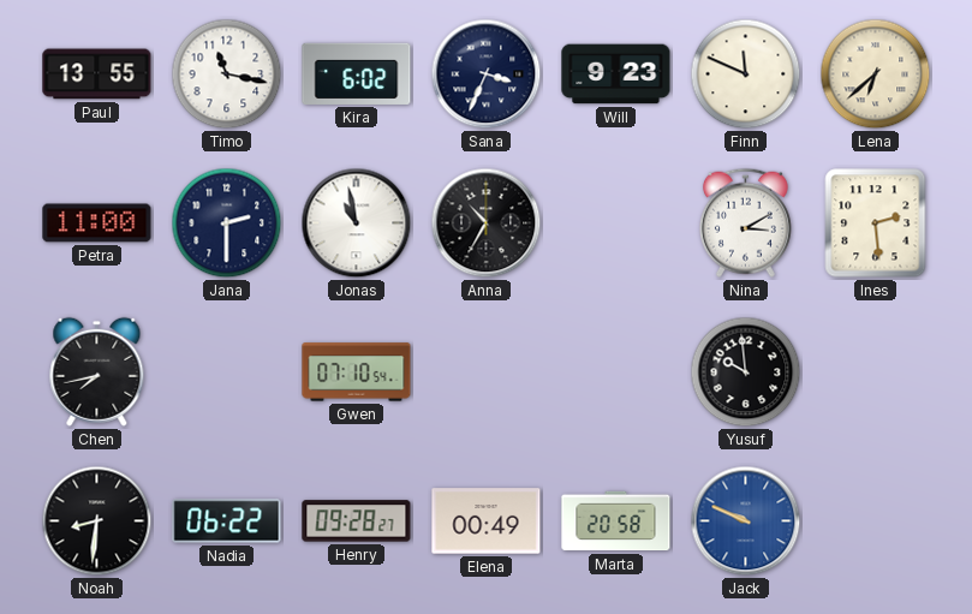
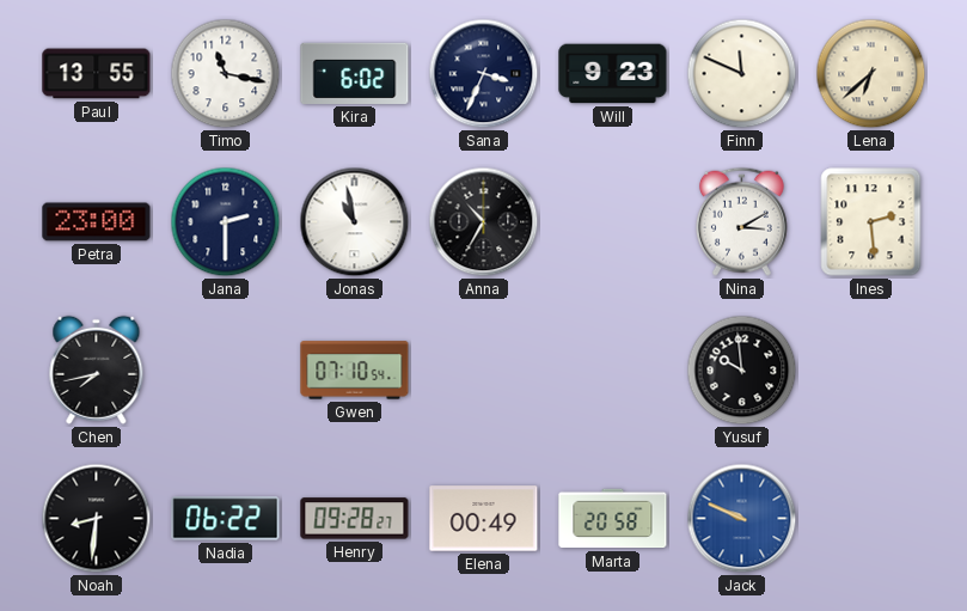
Petra: 11:00 -> 23:00
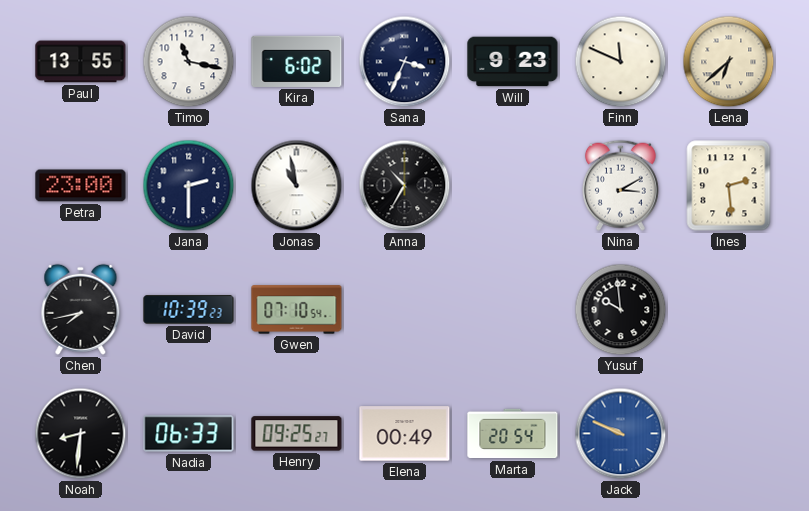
David: none -> 10:39
Nadia: 06:22 -> 06:33
Henry: 09:28 -> 09:25
Marta: 20:58 -> 20:54
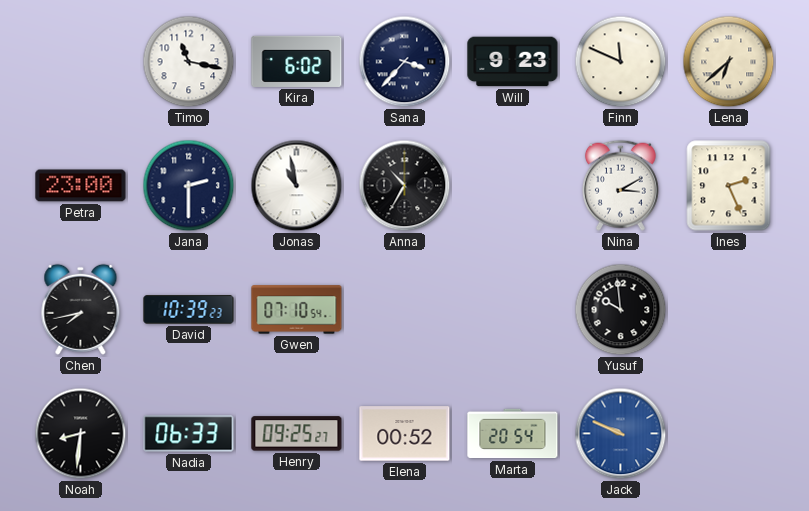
Paul: 13:55 -> none
Sana: 3:34 -> 3:37
Ines: 2:29 -> 2:26
Elena: 00:49 -> 00:52
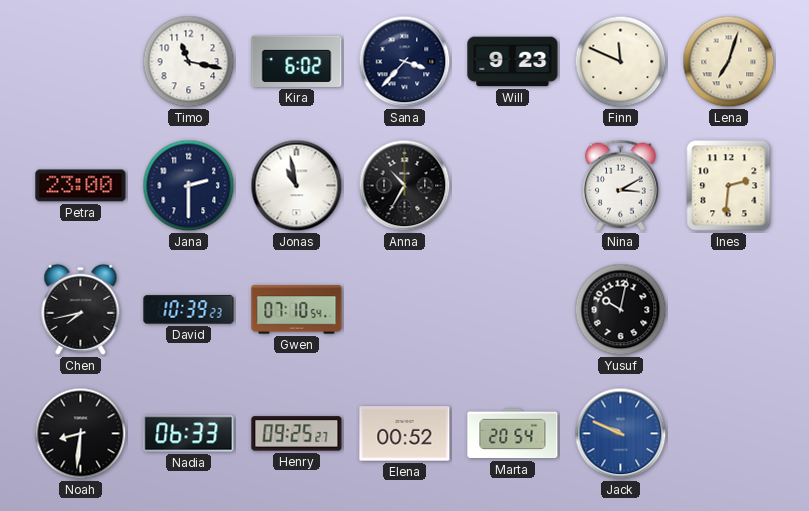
Lena: 6:38 -> 7:03
Ines: 2:26 -> 2:31
Yusuf: 9:59 -> 10:02
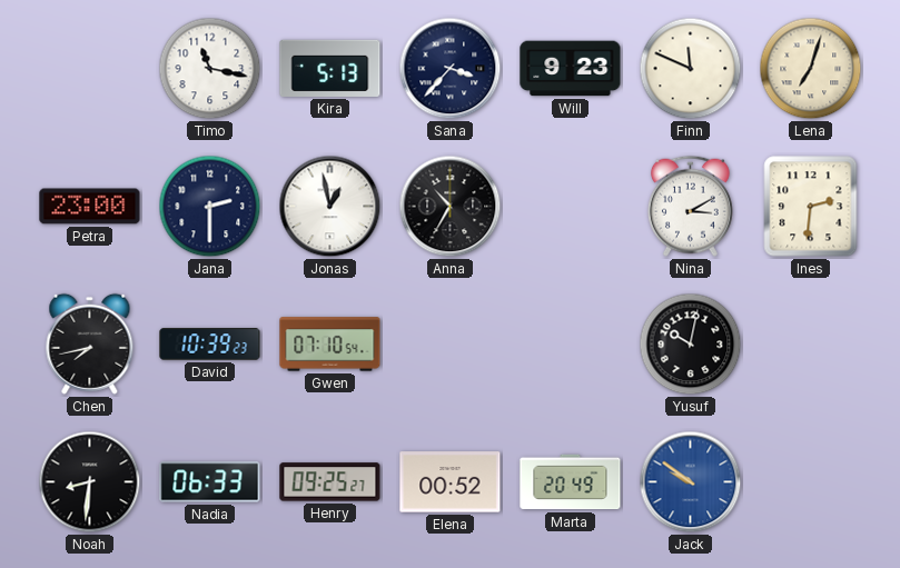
Kira: 6:02 -> 5:13
Jonas: 10:58 -> 12:58
Marta: 20:54 -> 20:49
Jack: 9:49 -> 9:51
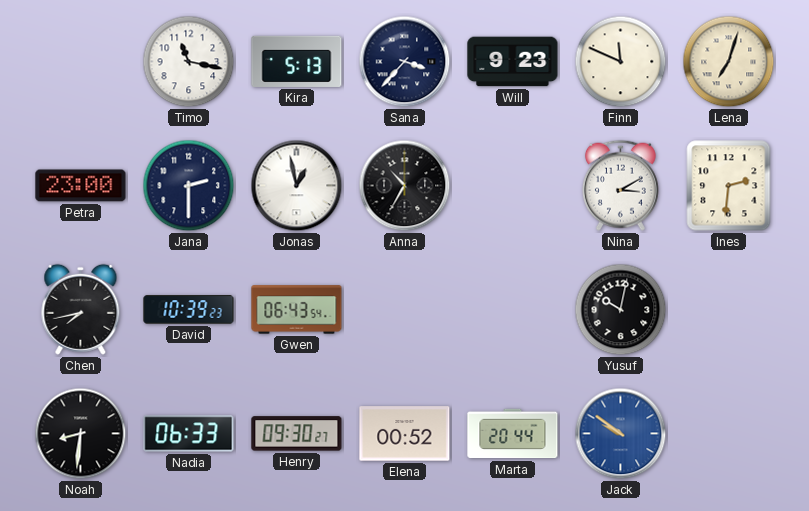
Gwen: 07:10 -> 06:43
Henry: 09:25 -> 09:30
Marta: 20:49 -> 20:44
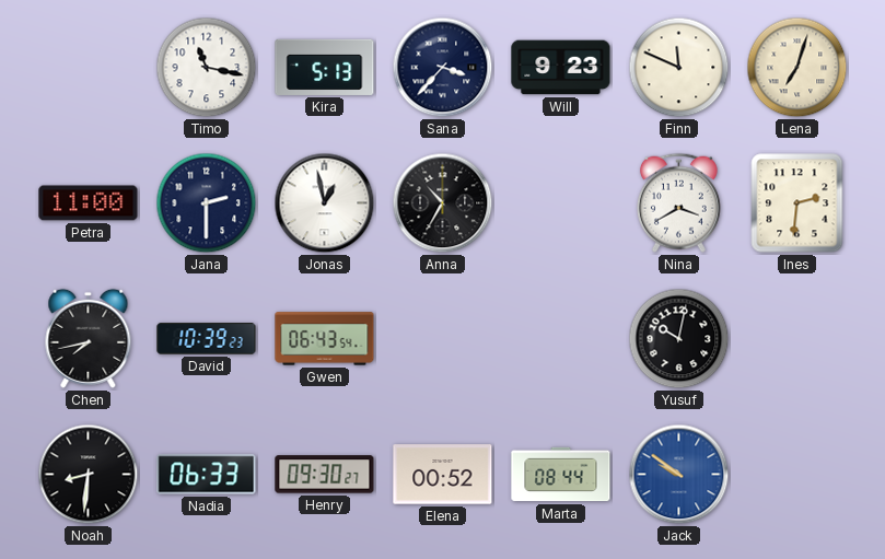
Petra: 23:00 -> 11:00
Nina: 3:10 -> 3:40
Marta: 20:44 -> 08:44
